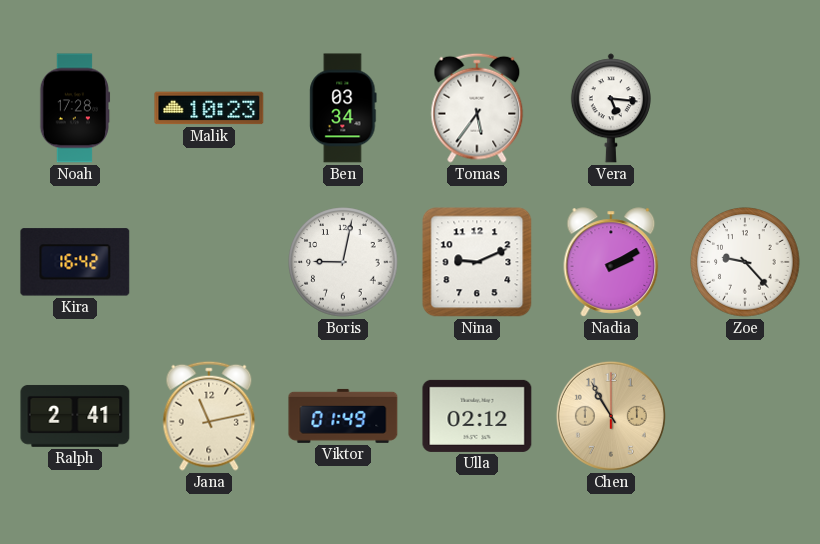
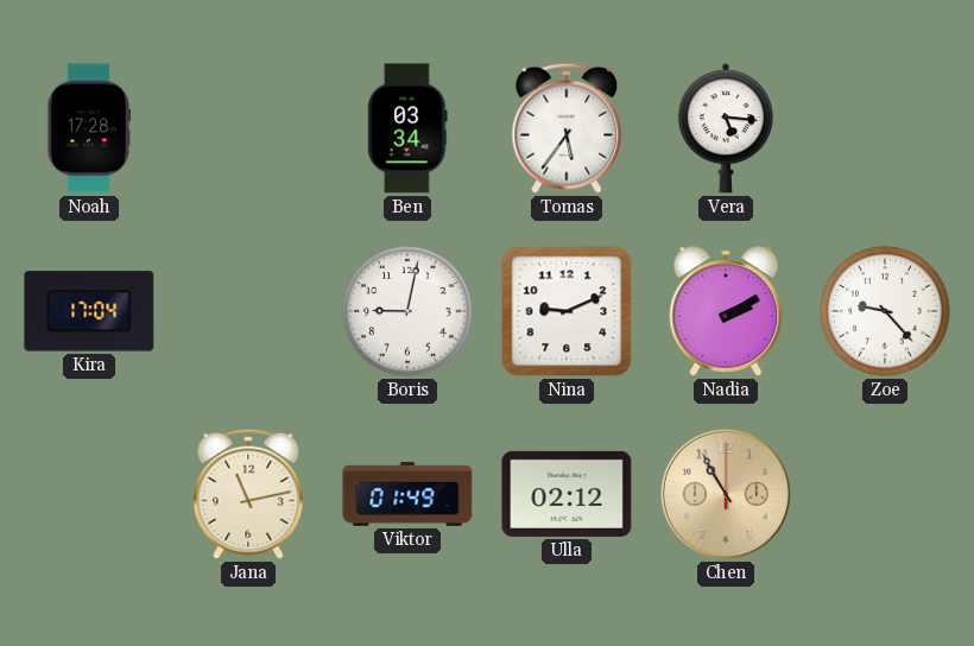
Malik: 10:23 -> none
Kira: 16:42 -> 17:04
Ralph: 2:41 -> none
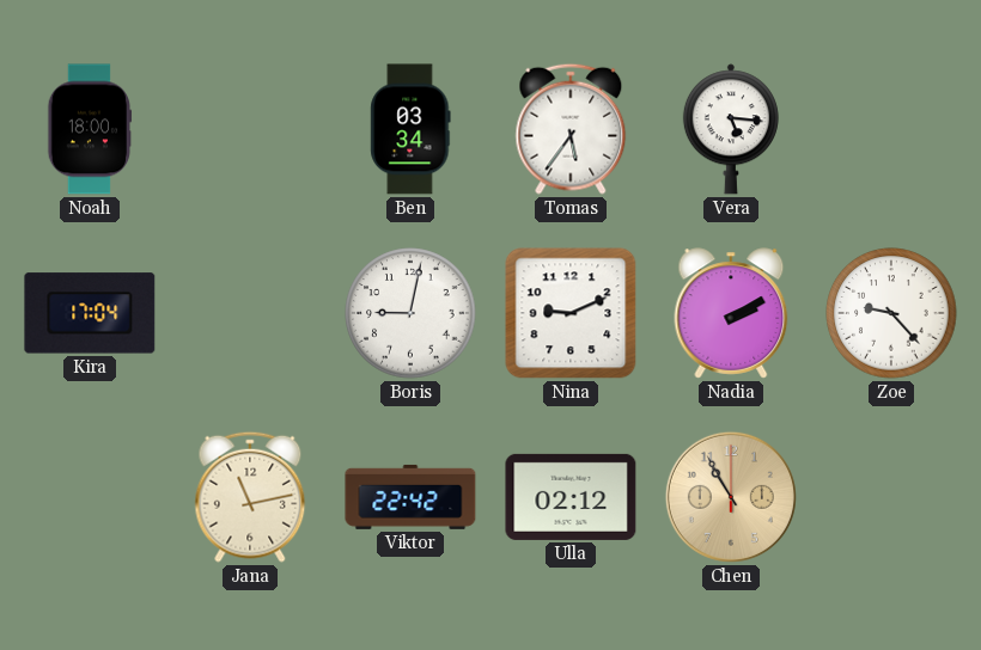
Noah: 17:28 -> 18:00
Viktor: 01:49 -> 22:42
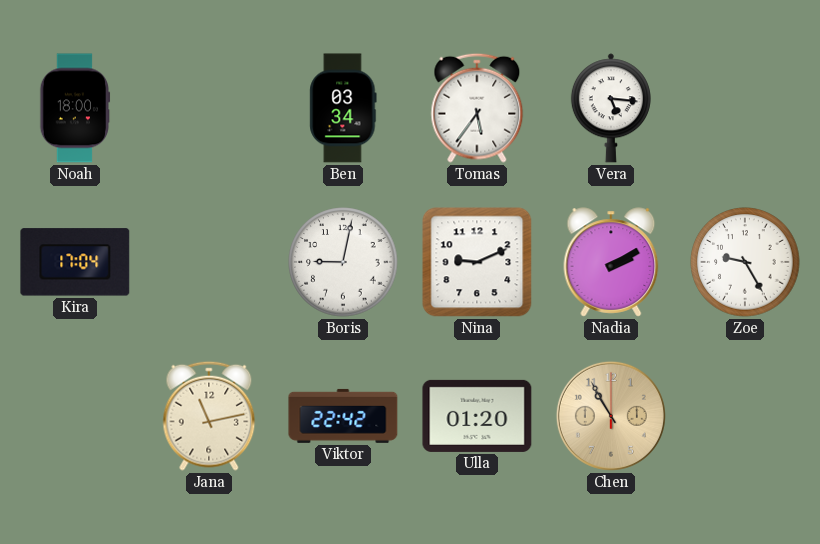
Zoe: 9:23 -> 9:25
Ulla: 02:12 -> 01:20
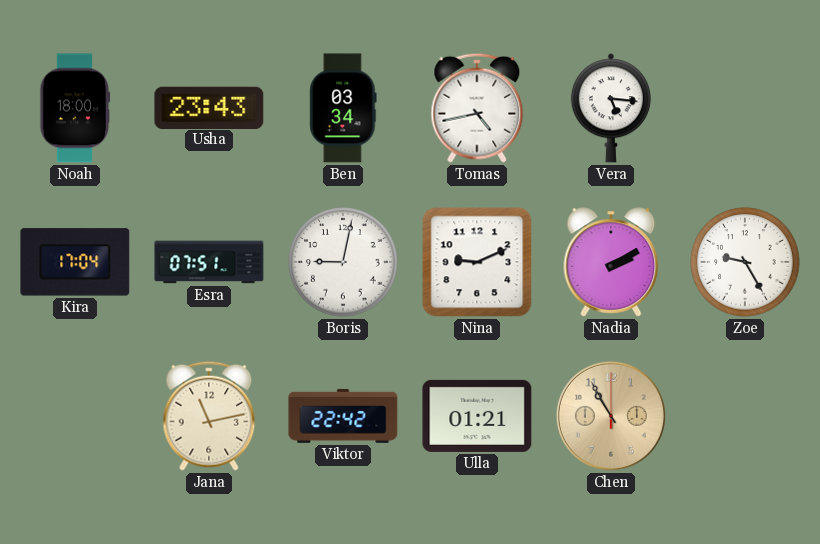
Usha: none -> 23:43
Tomas: 5:36 -> 4:43
Esra: none -> 07:51
Ulla: 01:20 -> 01:21
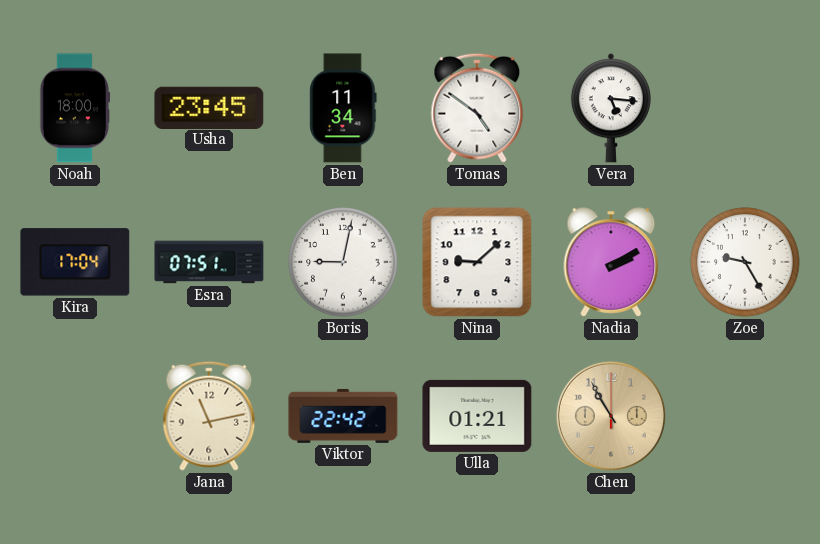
Usha: 23:43 -> 23:45
Ben: 03:34 -> 11:34
Tomas: 4:43 -> 4:51
Nina: 9:11 -> 9:08
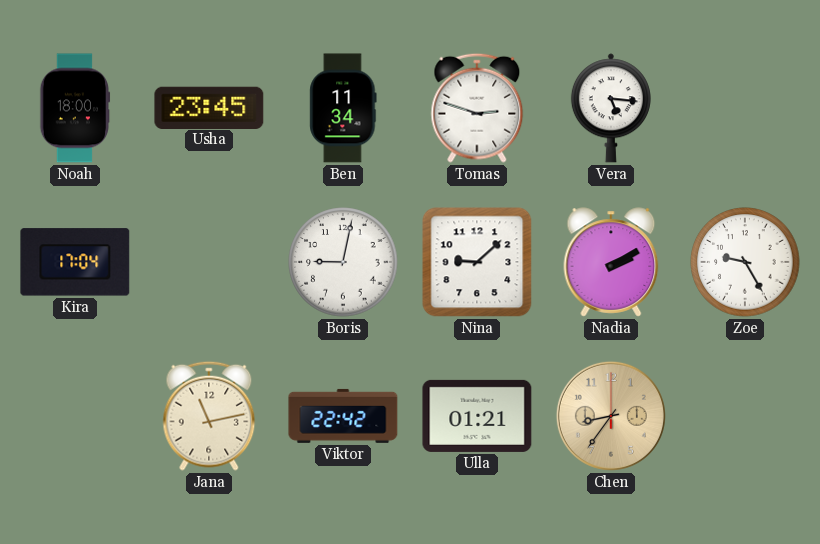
Tomas: 4:51 -> 2:48
Esra: 07:51 -> none
Chen: 10:55 -> 8:36
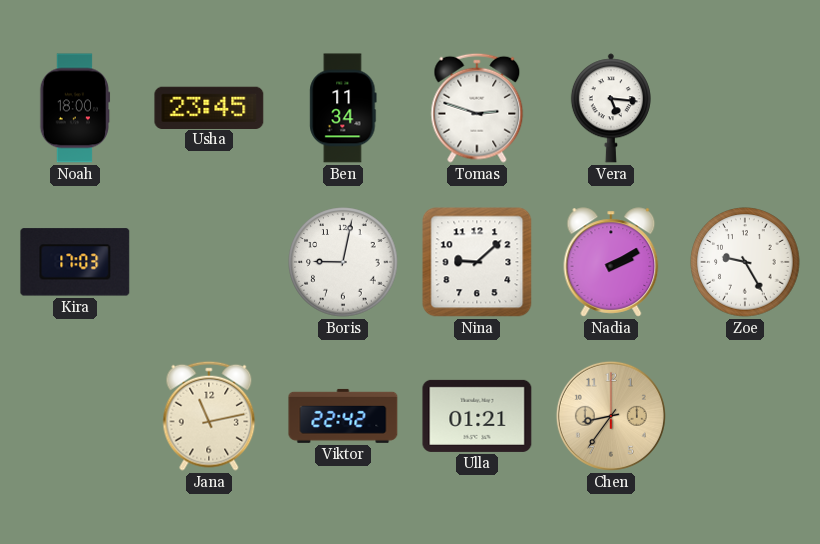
Kira: 17:04 -> 17:03
